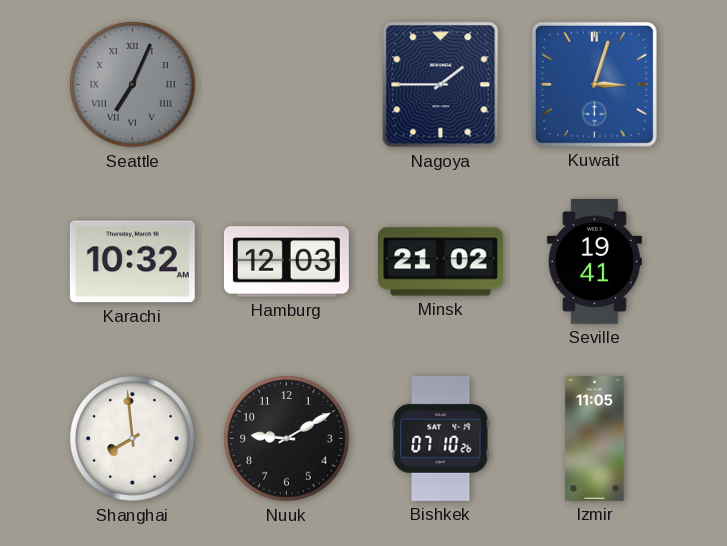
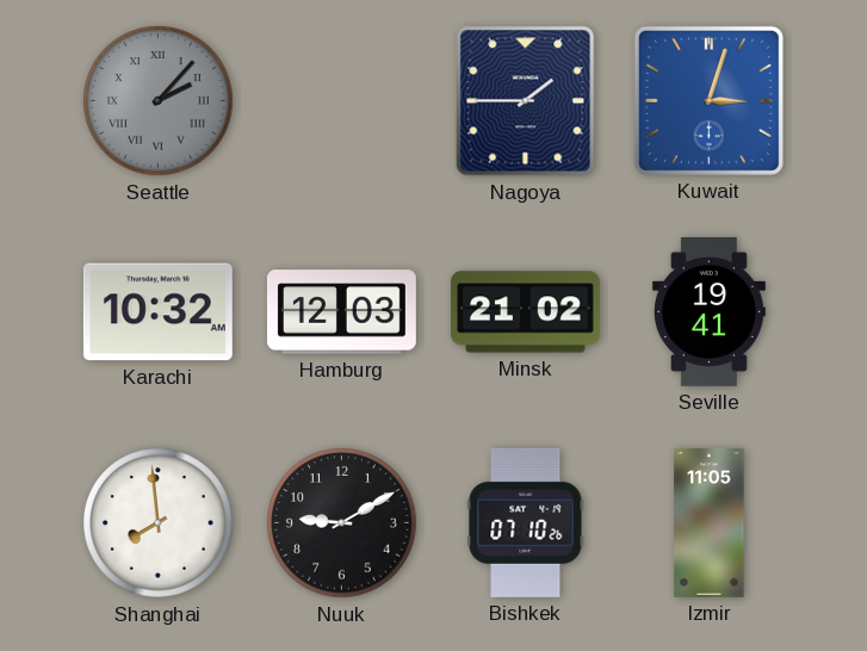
Seattle: 7:04 -> 2:07
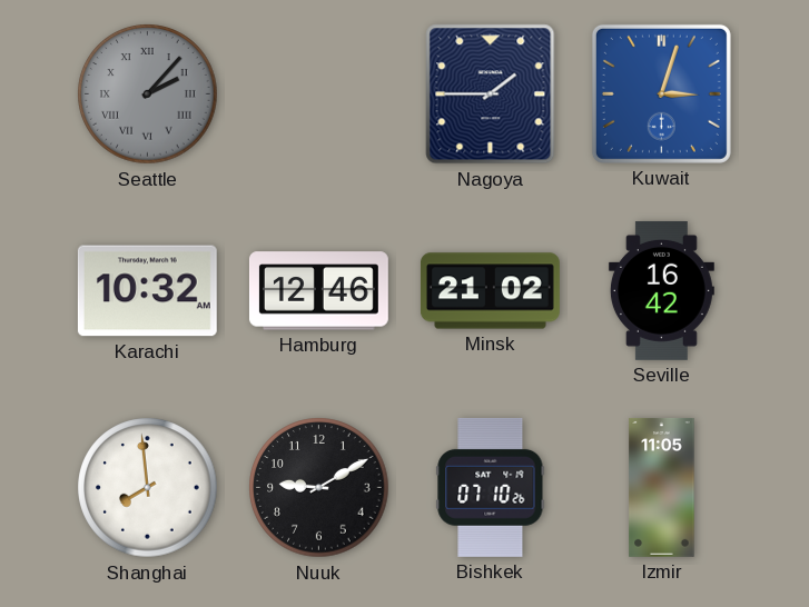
Hamburg: 12:03 -> 12:46
Seville: 19:41 -> 16:42
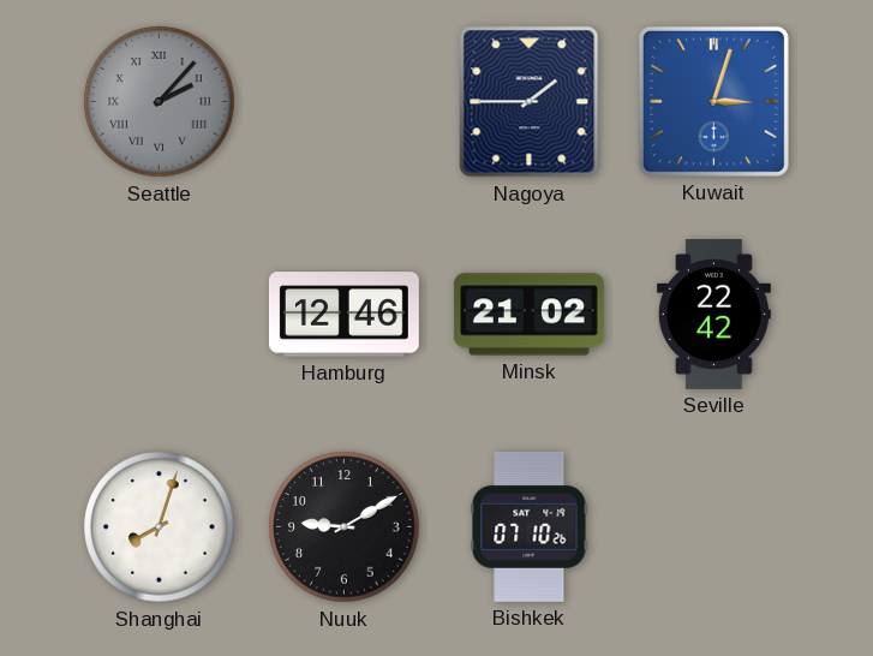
Karachi: 10:32 -> none
Seville: 16:42 -> 22:42
Shanghai: 7:59 -> 8:03
Izmir: 11:05 -> none
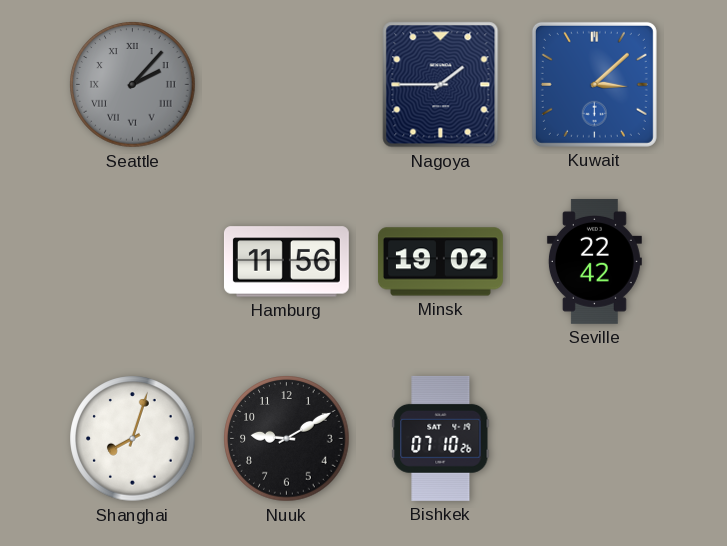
Kuwait: 3:03 -> 3:08
Hamburg: 12:46 -> 11:56
Minsk: 21:02 -> 19:02
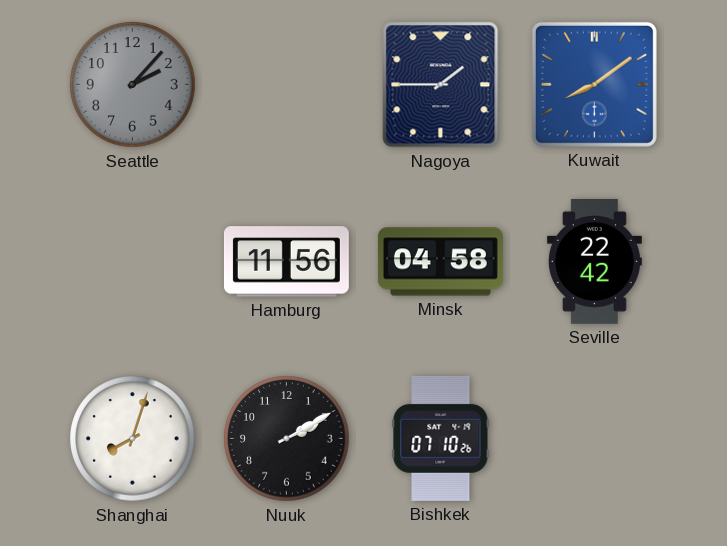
Seattle numerals: Roman -> Arabic
Kuwait: 3:08 -> 8:09
Minsk: 19:02 -> 04:58
Nuuk: 9:10 -> 2:10
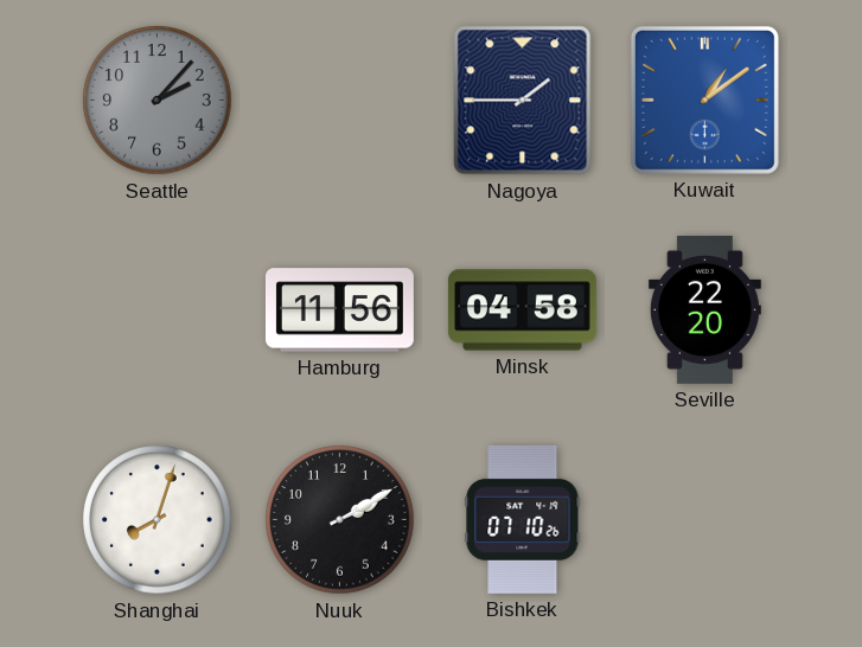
Kuwait: 8:09 -> 1:09
Seville: 22:42 -> 22:20
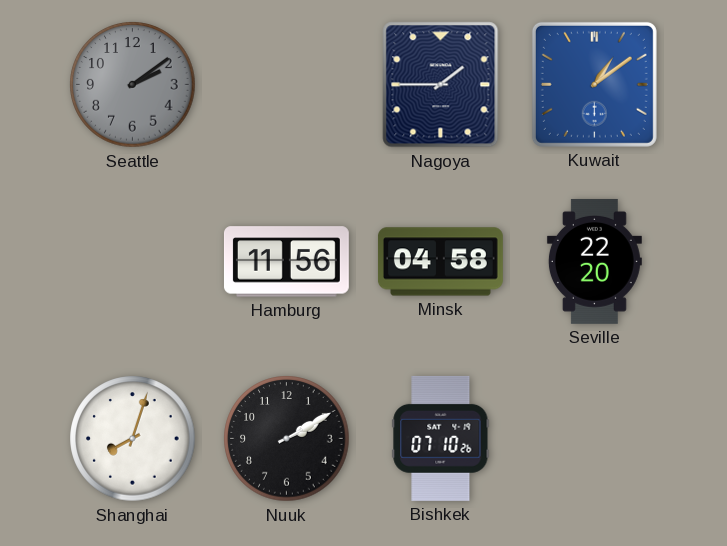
Seattle: 2:07 -> 2:09
